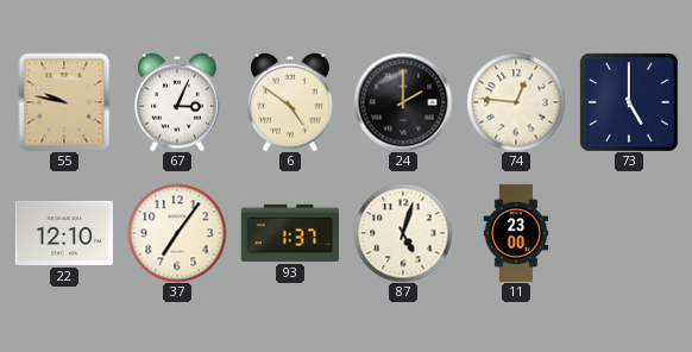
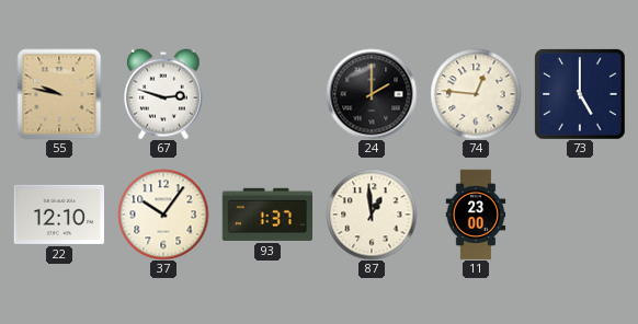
67: 3:04 -> 2:48
6: 4:51 -> none
37: 7:06 -> 10:06
87: 5:03 -> 12:59
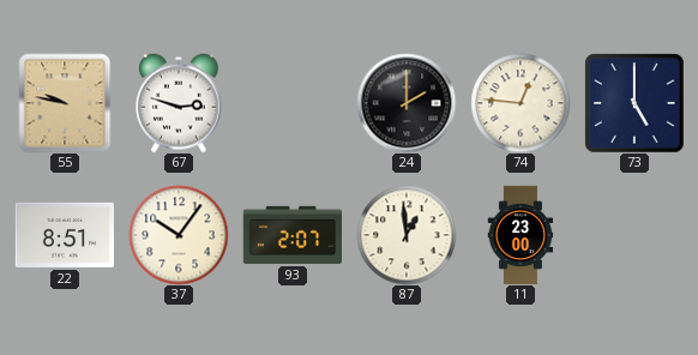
22: 12:10 -> 8:51
93: 1:37 -> 2:07
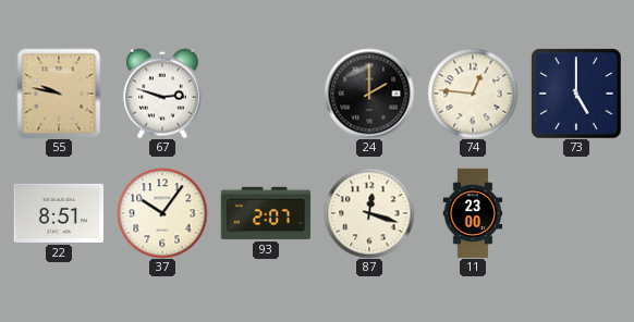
87: 12:59 -> 12:18
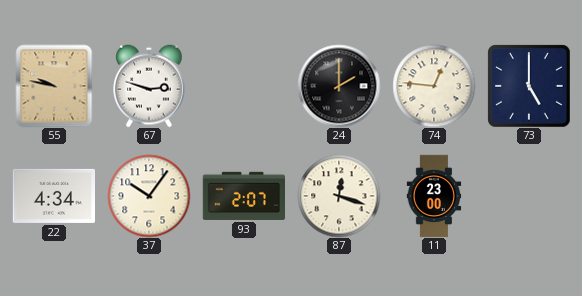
22: 8:51 -> 4:34
